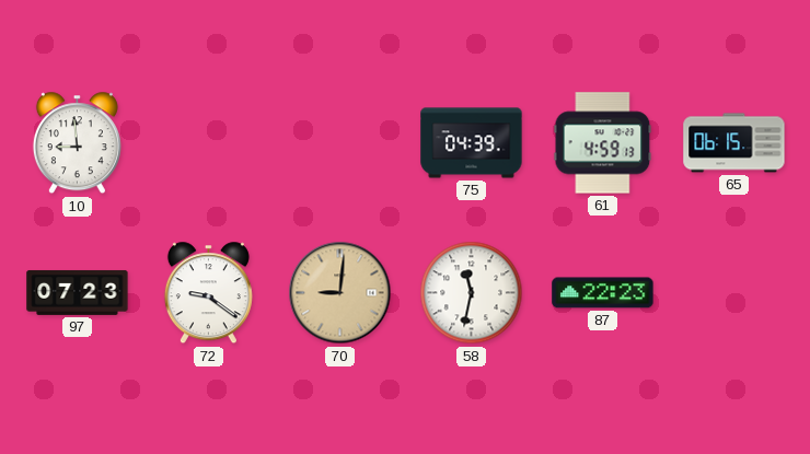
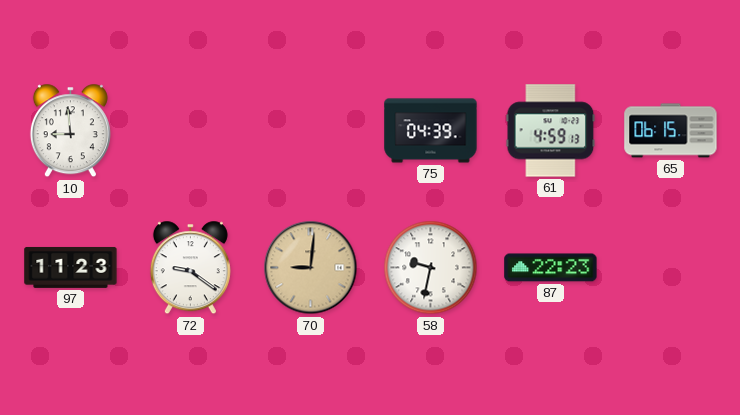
97: 07:23 -> 11:23
58: 11:32 -> 9:32
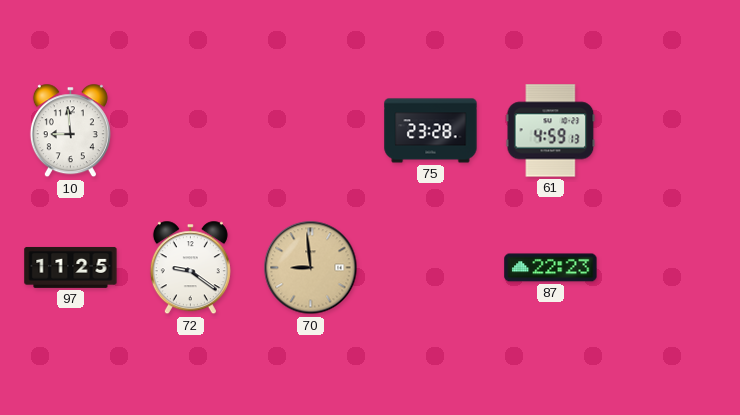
75: 04:39 -> 23:28
65: 06:15 -> none
97: 11:23 -> 11:25
70: 9:01 -> 8:59
58: 9:32 -> none
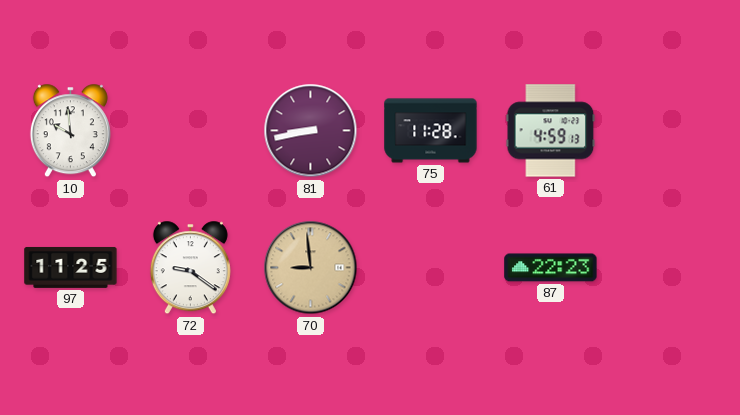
10: 8:59 -> 9:59
81: none -> 8:43
75: 23:28 -> 11:28
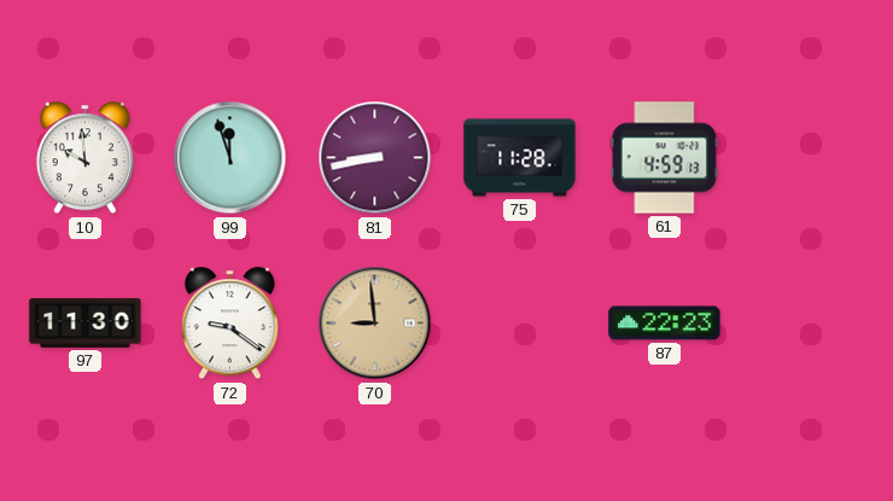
99: none -> 11:57
97: 11:25 -> 11:30
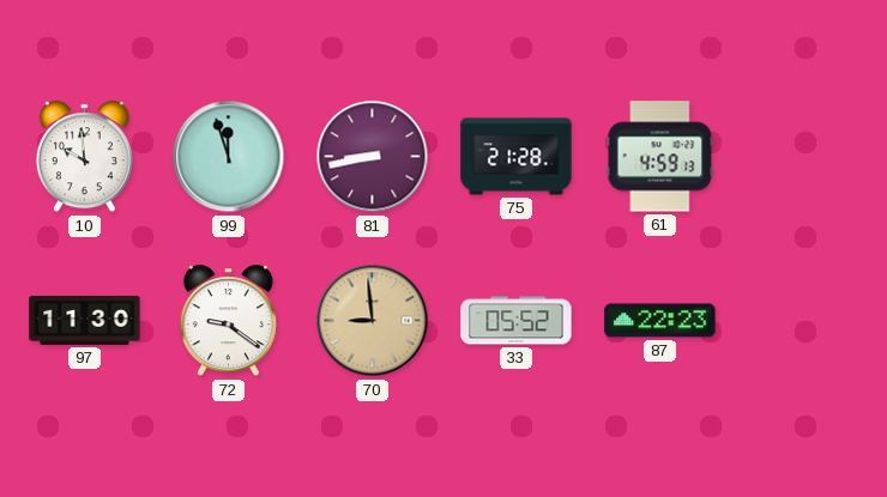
75: 11:28 -> 21:28
33: none -> 05:52
